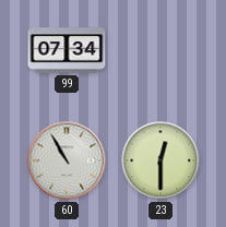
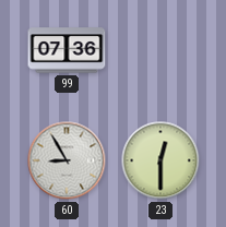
99: 07:34 -> 07:36
60: 10:55 -> 8:55
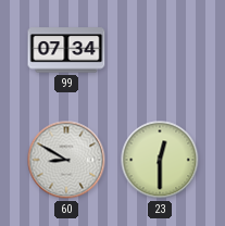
99: 07:36 -> 07:34
60: 8:55 -> 8:50
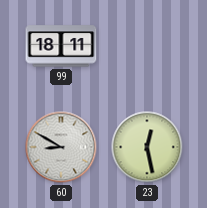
99: 07:34 -> 18:11
23: 12:30 -> 12:28
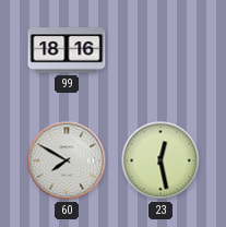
99: 18:11 -> 18:16
60: 8:50 -> 7:50
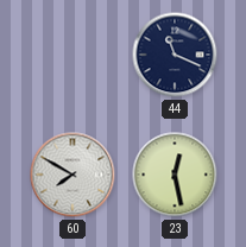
99: 18:16 -> none
44: none -> 11:19
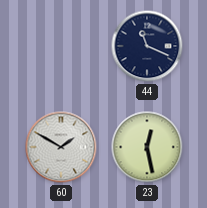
60: 7:50 -> 1:50
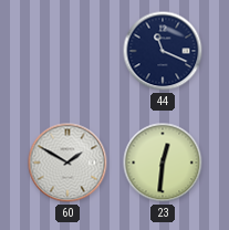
23: 12:28 -> 12:31
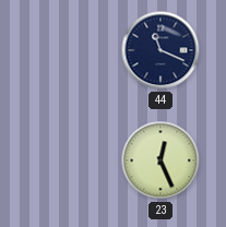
60: 1:50 -> none
23: 12:31 -> 12:26
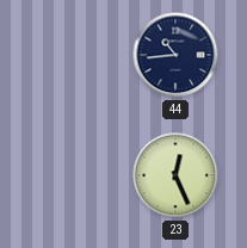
44: 11:19 -> 10:44
